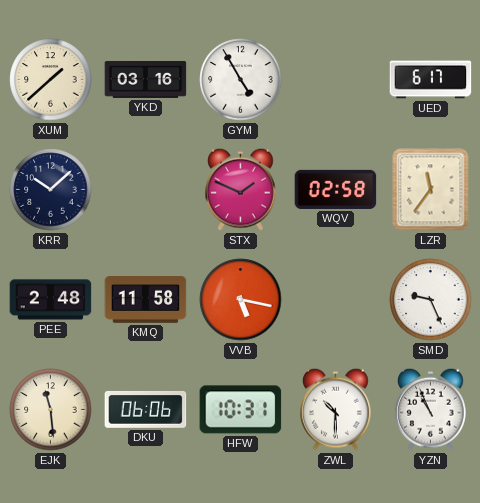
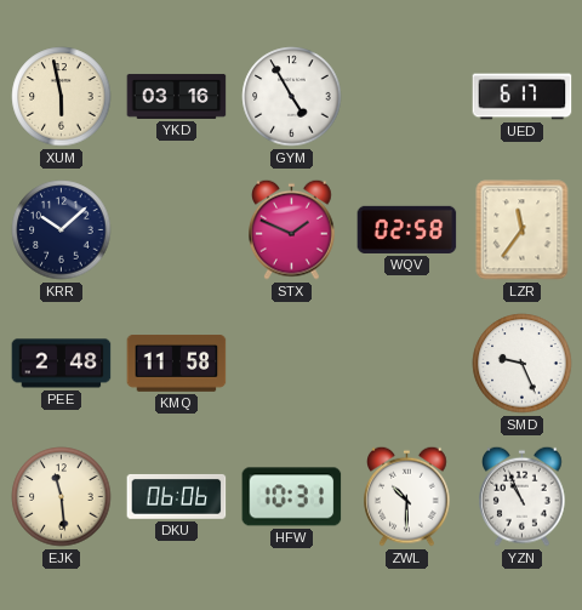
XUM: 1:38 -> 5:58
VVB: 5:17 -> none
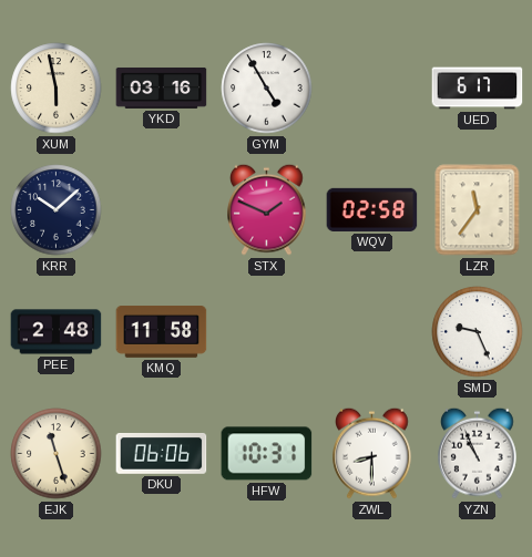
EJK: 11:29 -> 11:27
ZWL: 10:30 -> 8:30
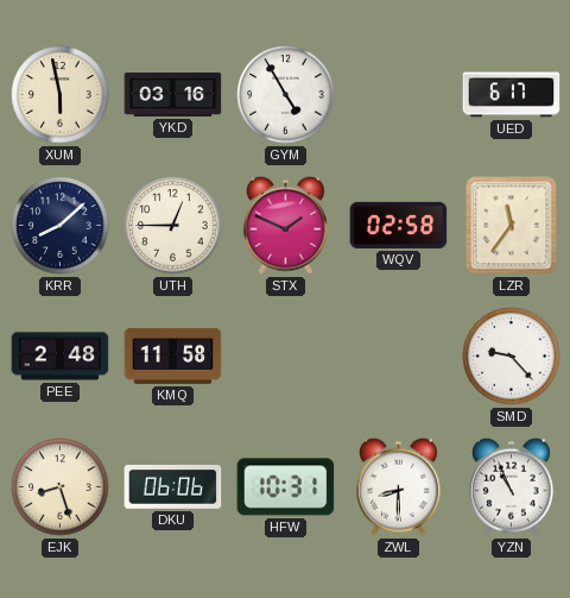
KRR: 10:08 -> 8:08
UTH: none -> 12:45
SMD: 9:26 -> 9:23
EJK: 11:27 -> 8:27
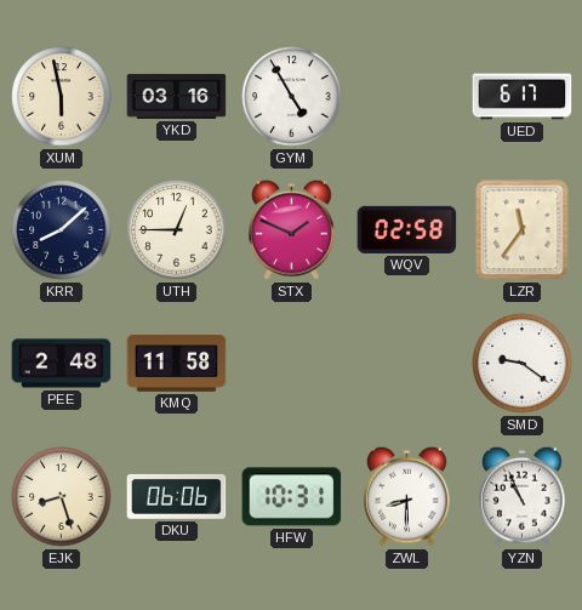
SMD: 9:23 -> 9:21
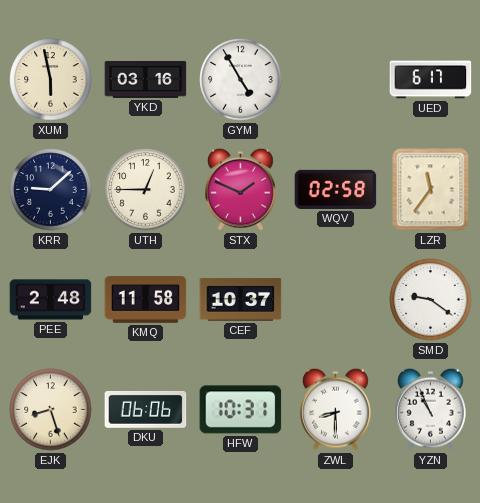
KRR: 8:08 -> 9:08
CEF: none -> 10:37
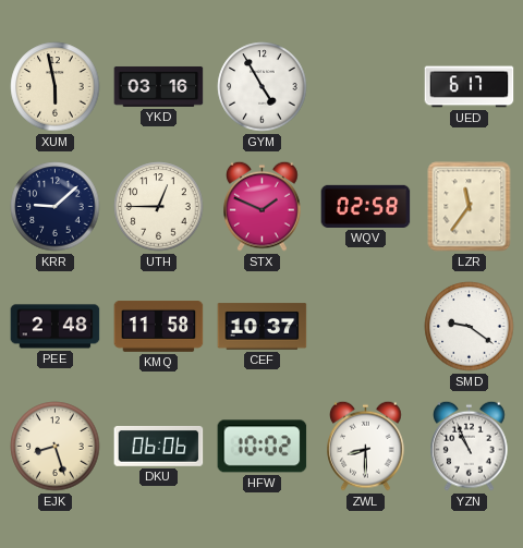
HFW: 10:31 -> 10:02
